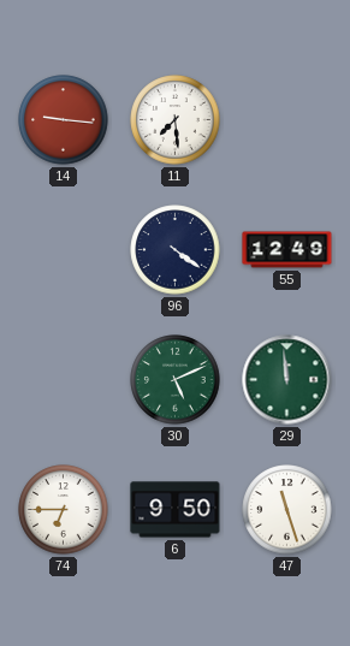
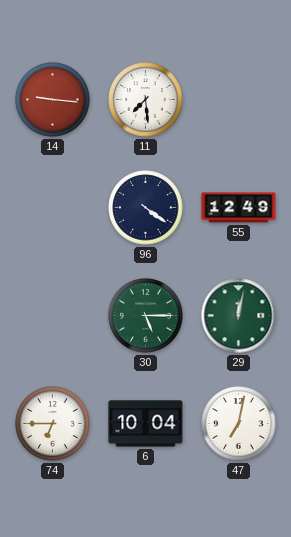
30: 5:11 -> 5:15
29: 11:59 -> 12:02
6: 9:50 -> 10:04
47: 11:27 -> 7:02
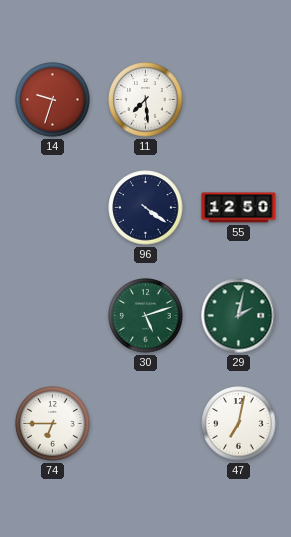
14: 9:16 -> 9:33
55: 12:49 -> 12:50
30: 5:15 -> 5:12
29: 12:02 -> 2:02
6: 10:04 -> none
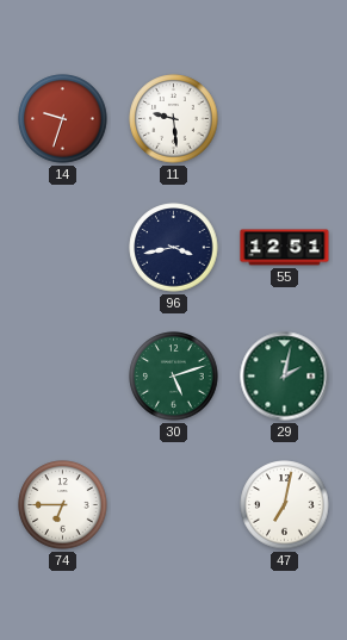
11: 7:29 -> 9:29
96: 4:21 -> 3:43
55: 12:50 -> 12:51
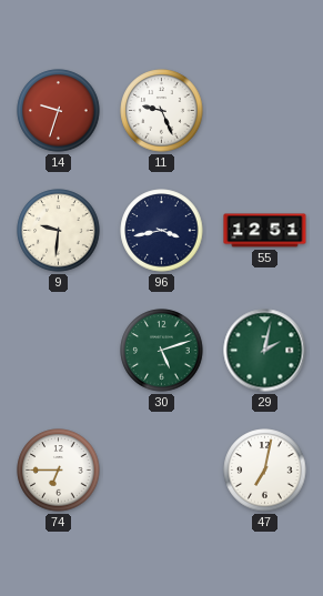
11: 9:29 -> 9:26
9: none -> 9:31
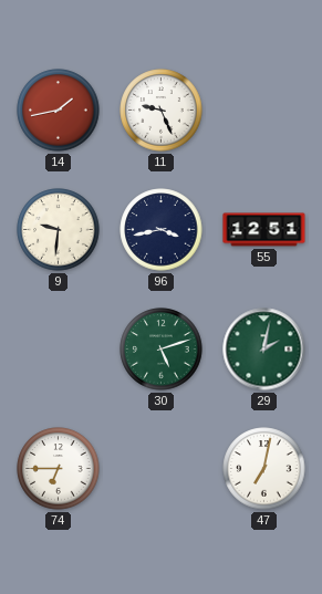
14: 9:33 -> 1:43
